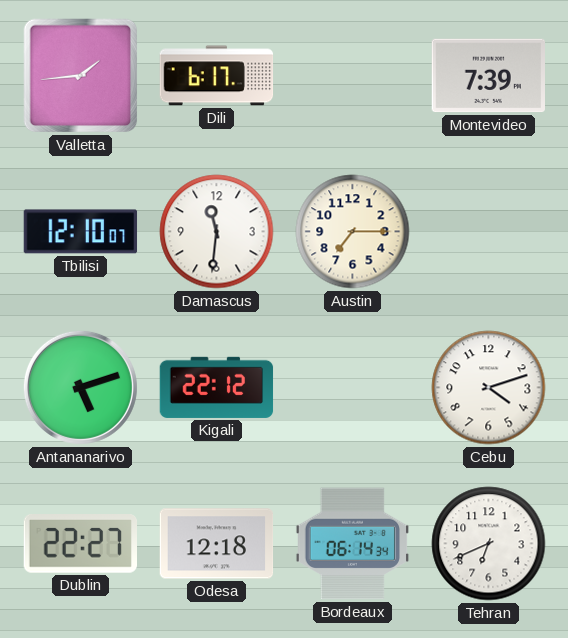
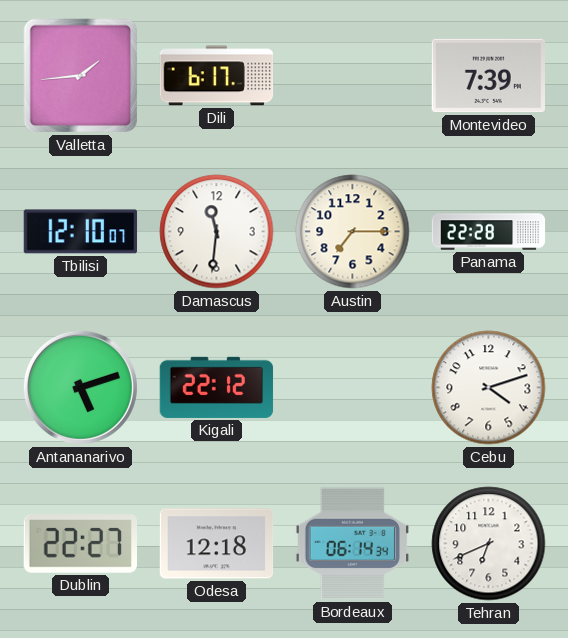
Panama: none -> 22:28
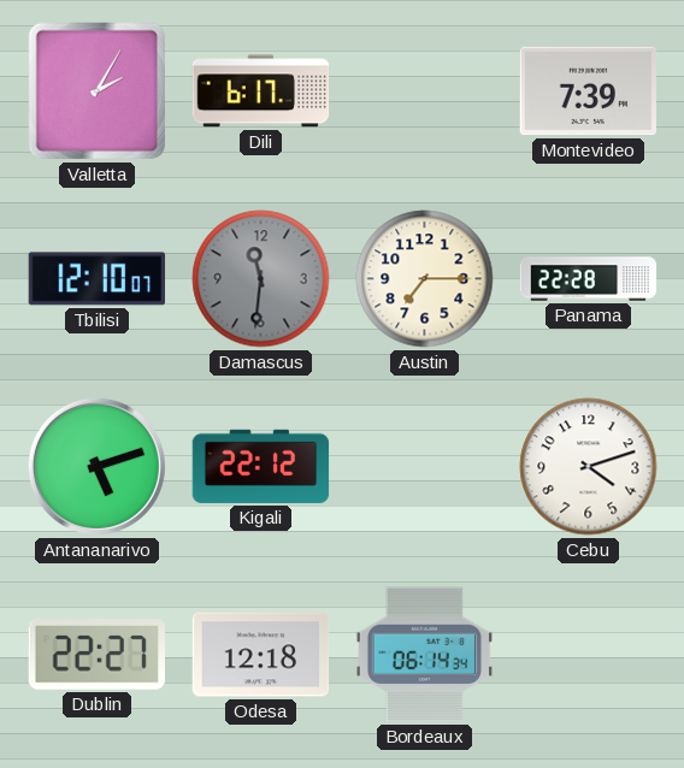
Valletta: 1:44 -> 2:05
Damascus dial: white -> grey
Tehran: 6:41 -> none
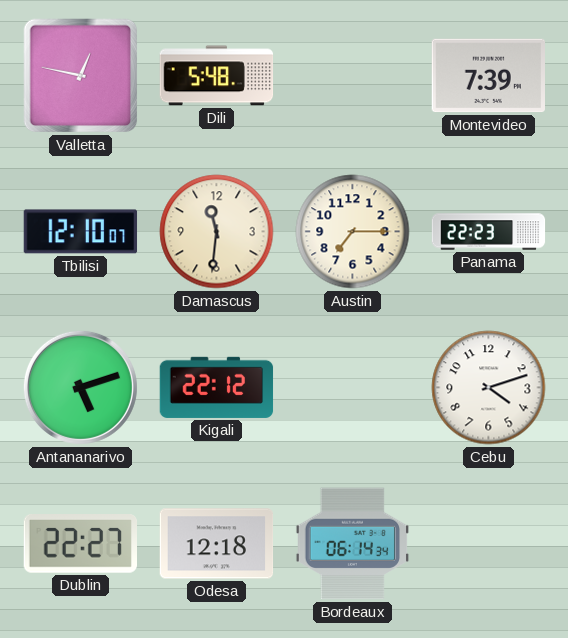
Valletta: 2:05 -> 12:47
Dili: 6:17 -> 5:48
Damascus dial: grey -> cream
Panama: 22:28 -> 22:23
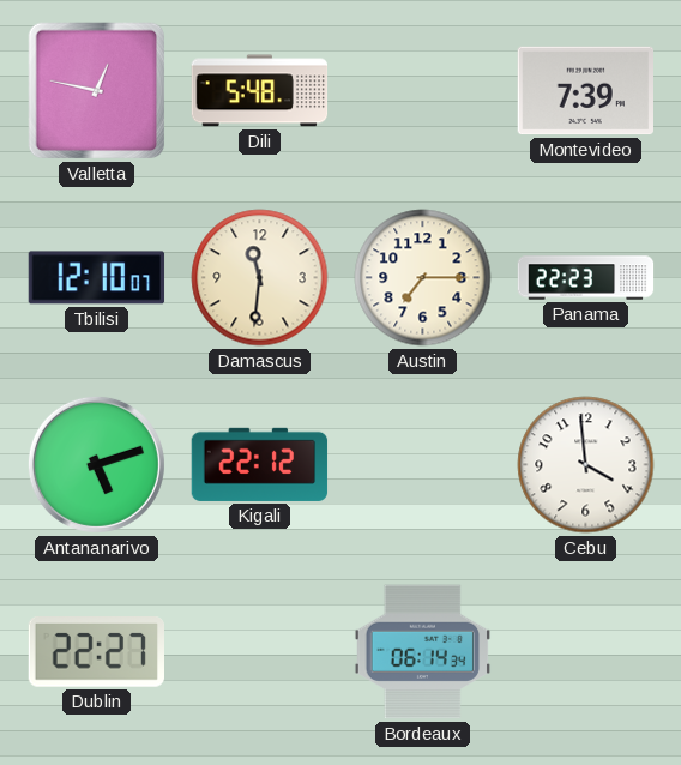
Cebu: 4:12 -> 3:59
Odesa: 12:18 -> none
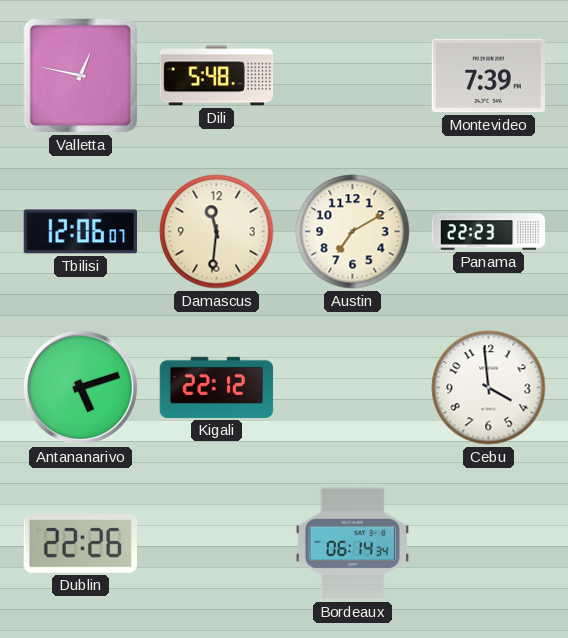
Tbilisi: 12:10 -> 12:06
Austin: 7:15 -> 7:10
Dublin: 22:27 -> 22:26
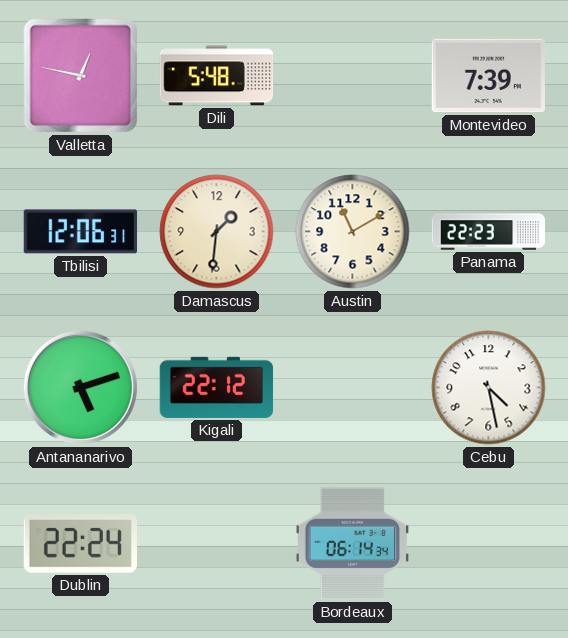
Tbilisi: 12:06:07 -> 12:06:31
Damascus: 11:31 -> 1:31
Austin: 7:10 -> 11:10
Cebu: 3:59 -> 4:28
Dublin: 22:26 -> 22:24
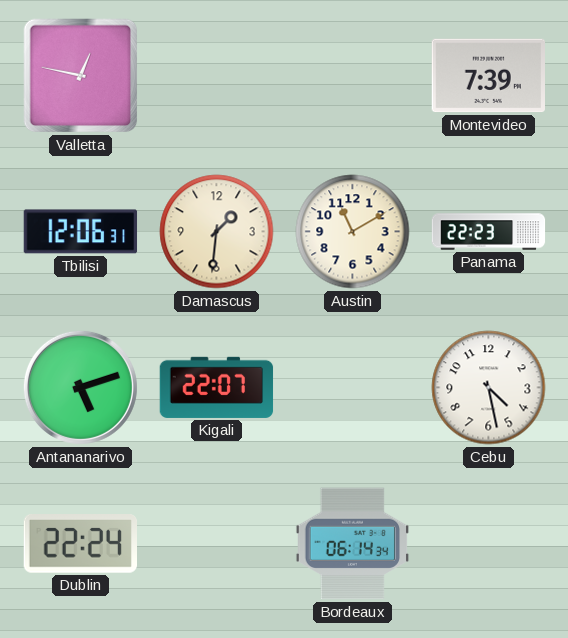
Dili: 5:48 -> none
Kigali: 22:12 -> 22:07
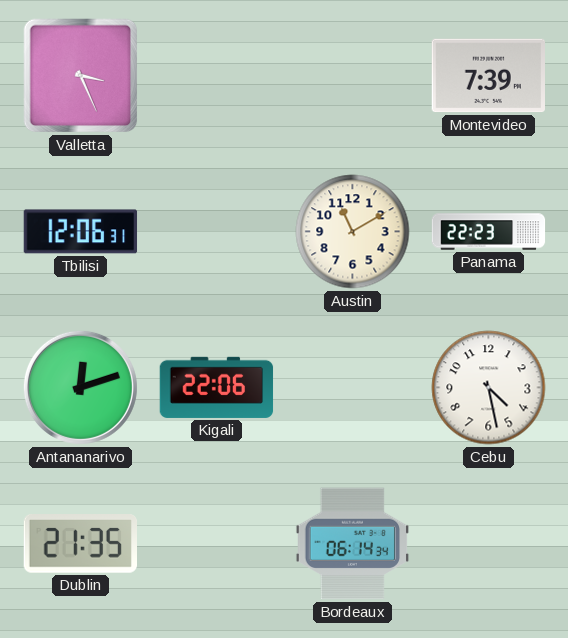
Valletta: 12:47 -> 3:26
Damascus: 1:31 -> none
Antananarivo: 5:12 -> 12:12
Kigali: 22:07 -> 22:06
Dublin: 22:24 -> 21:35
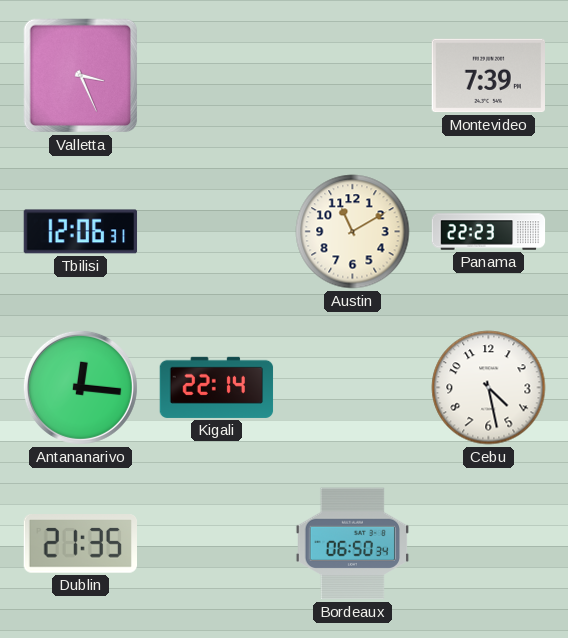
Antananarivo: 12:12 -> 12:16
Kigali: 22:06 -> 22:14
Bordeaux: 06:14 -> 06:50
